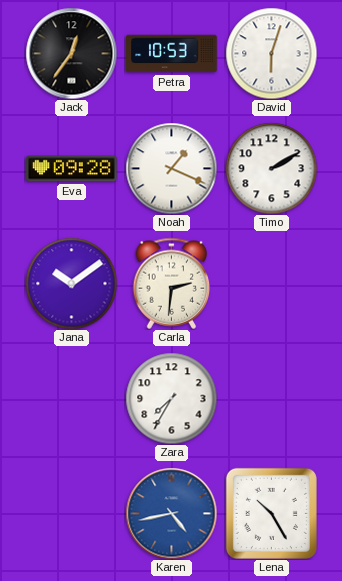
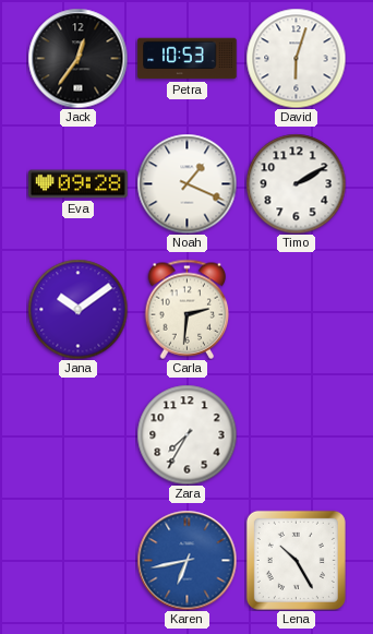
Karen: 4:43 -> 6:43
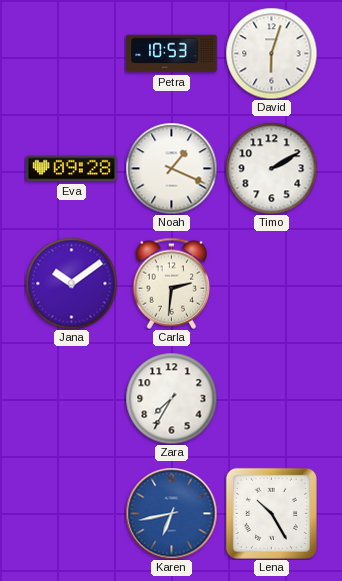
Jack: 12:36 -> none
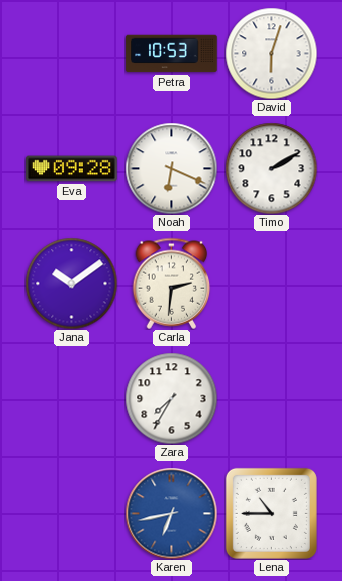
Noah: 1:19 -> 6:19
Lena: 10:25 -> 10:45
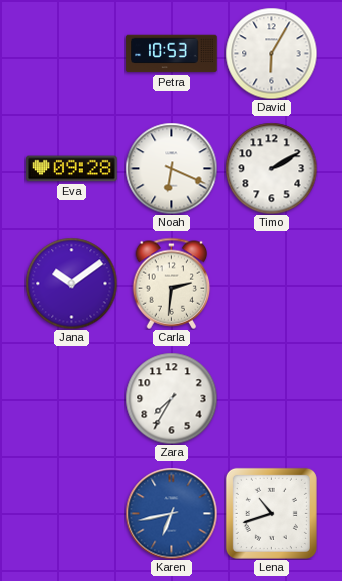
David: 6:03 -> 6:05
Lena: 10:45 -> 10:42
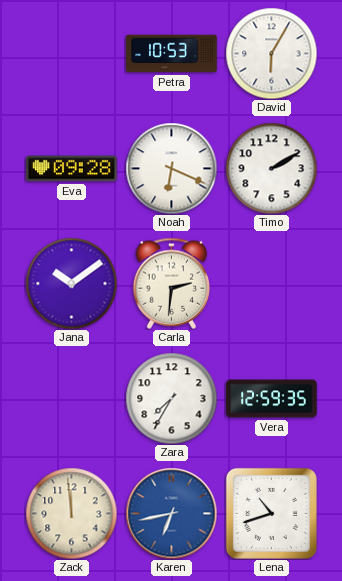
Vera: none -> 12:59
Zack: none -> 11:59
